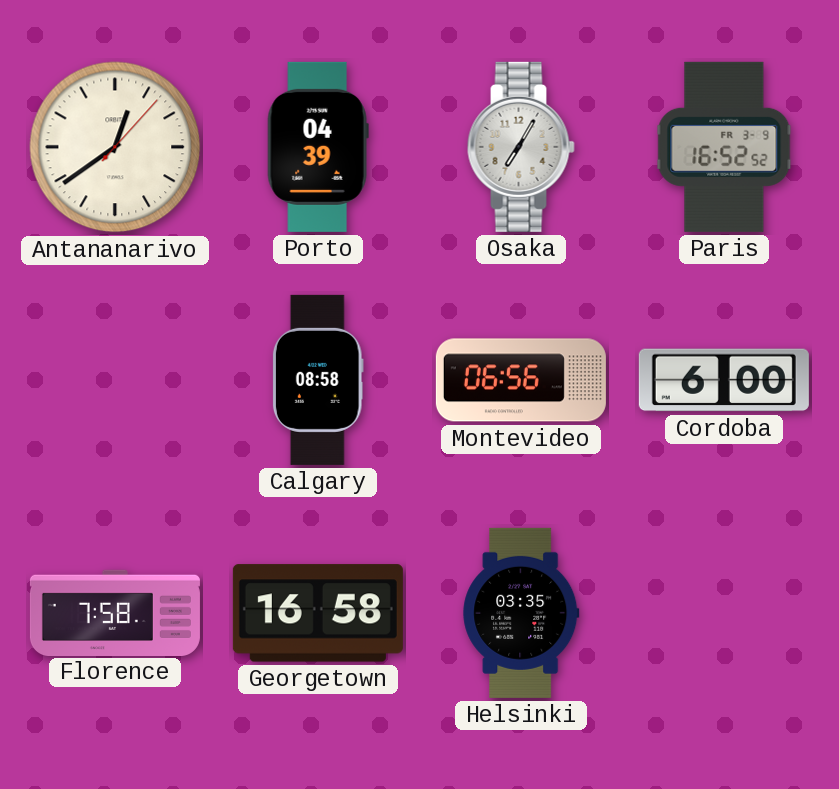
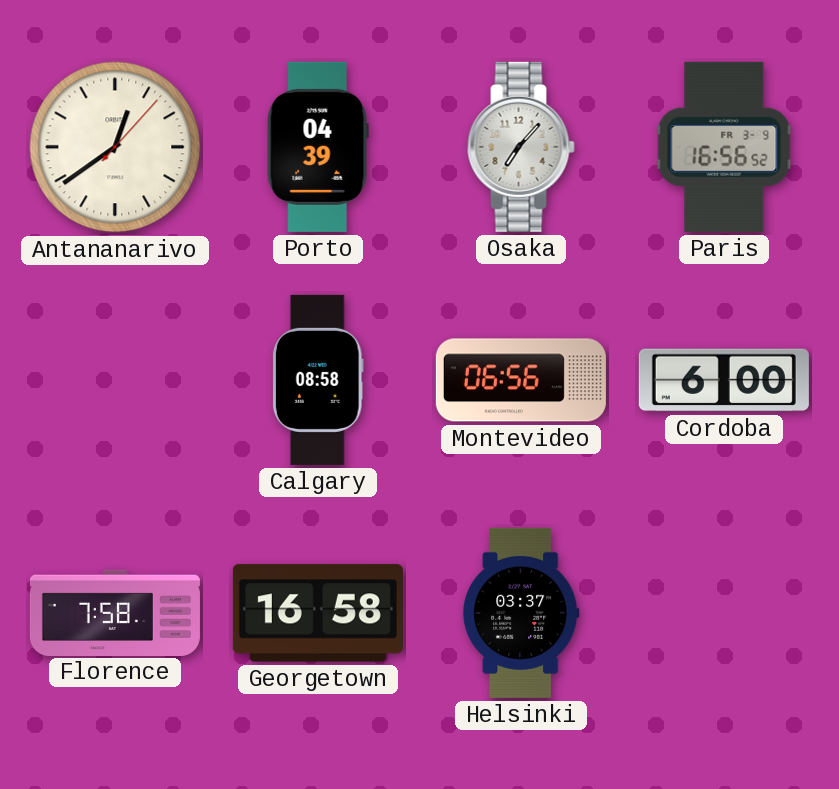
Osaka: 7:05 -> 7:07
Paris: 16:52 -> 16:56
Helsinki: 03:35 -> 03:37
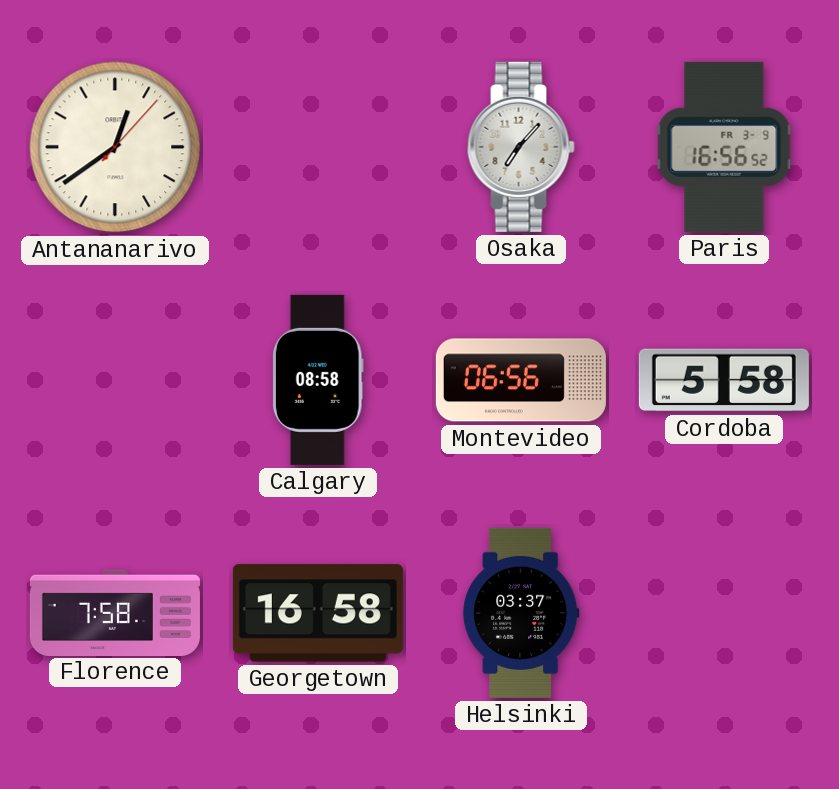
Porto: 04:39 -> none
Cordoba: 6:00 -> 5:58
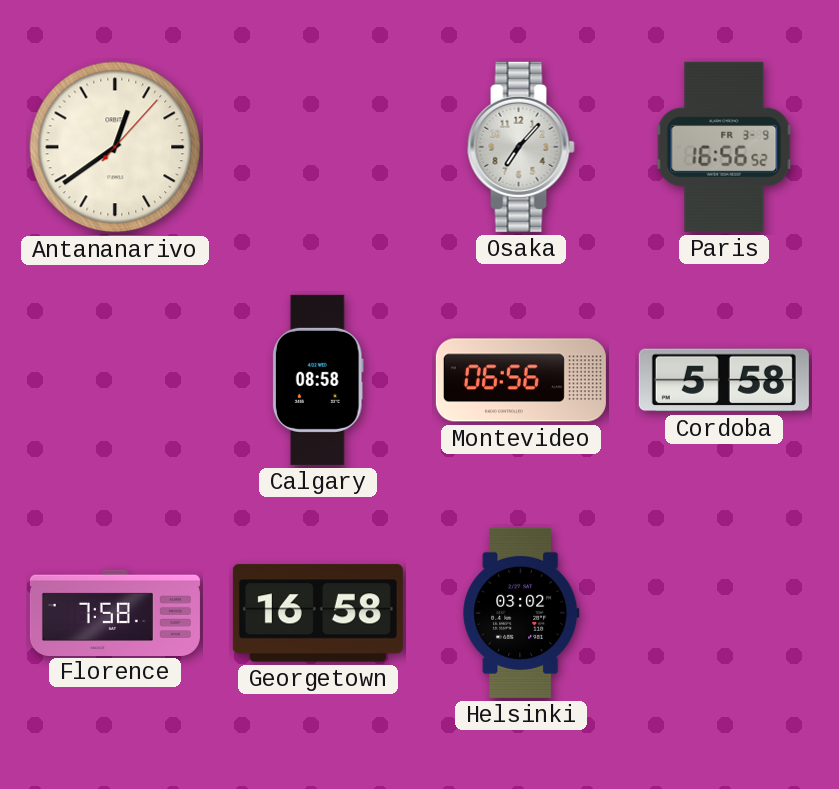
Helsinki: 03:37 -> 03:02
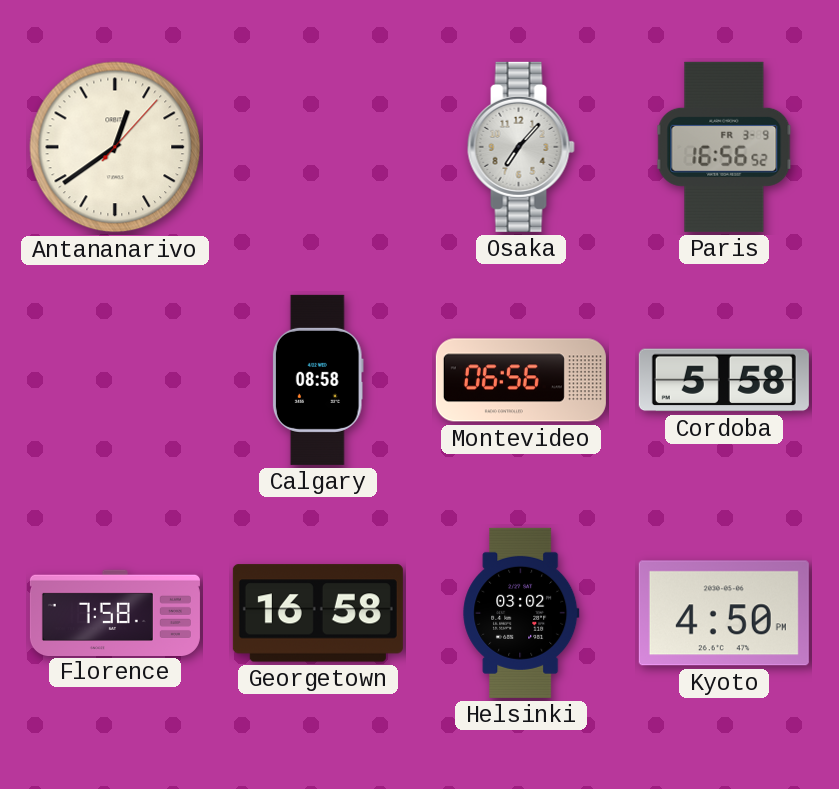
Kyoto: none -> 4:50
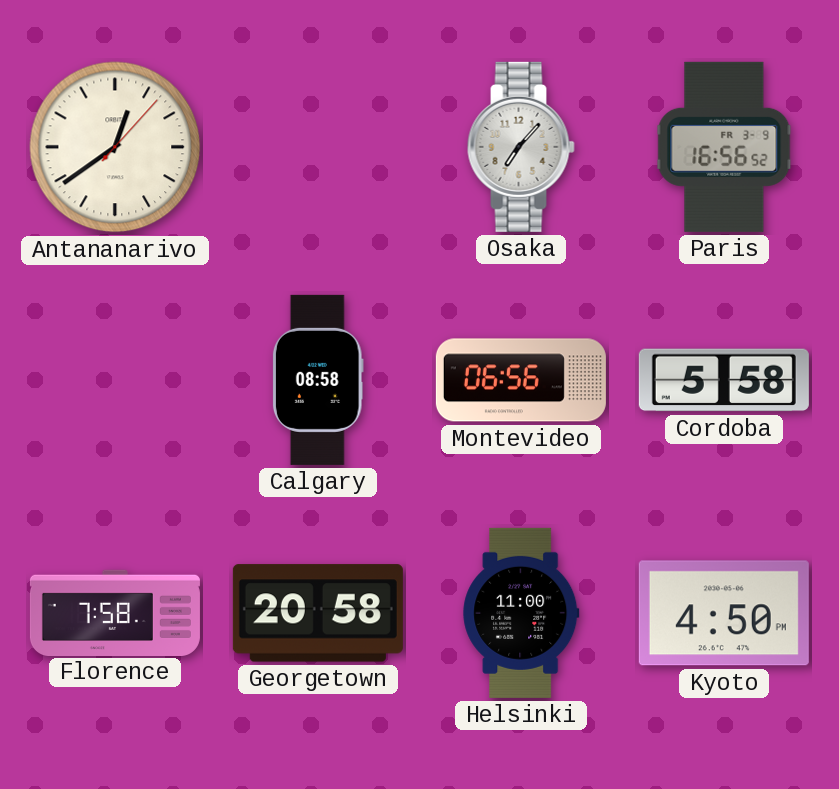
Georgetown: 16:58 -> 20:58
Helsinki: 03:02 -> 11:00
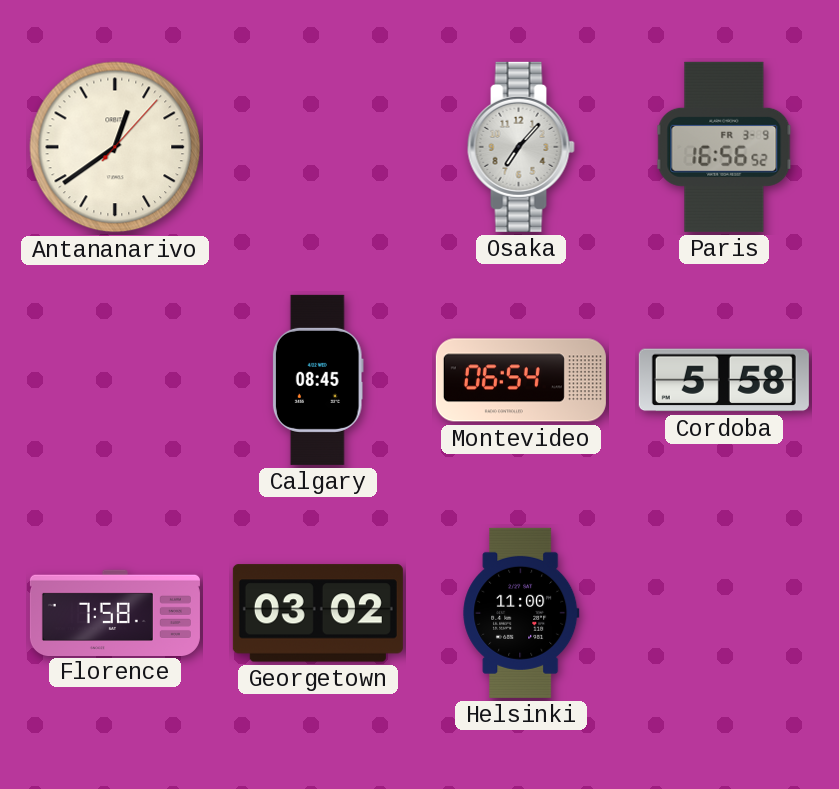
Calgary: 08:58 -> 08:45
Montevideo: 06:56 -> 06:54
Georgetown: 20:58 -> 03:02
Kyoto: 4:50 -> none
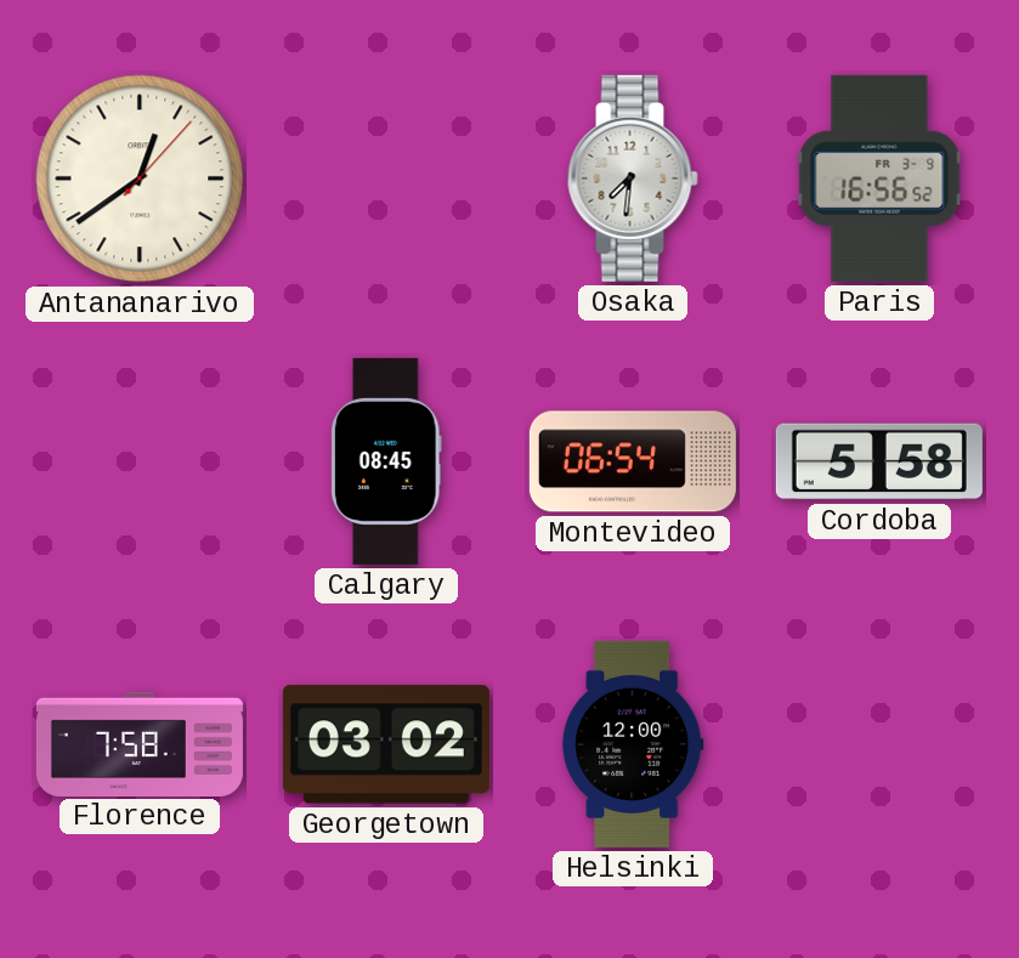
Osaka: 7:07 -> 7:31
Helsinki: 11:00 -> 12:00
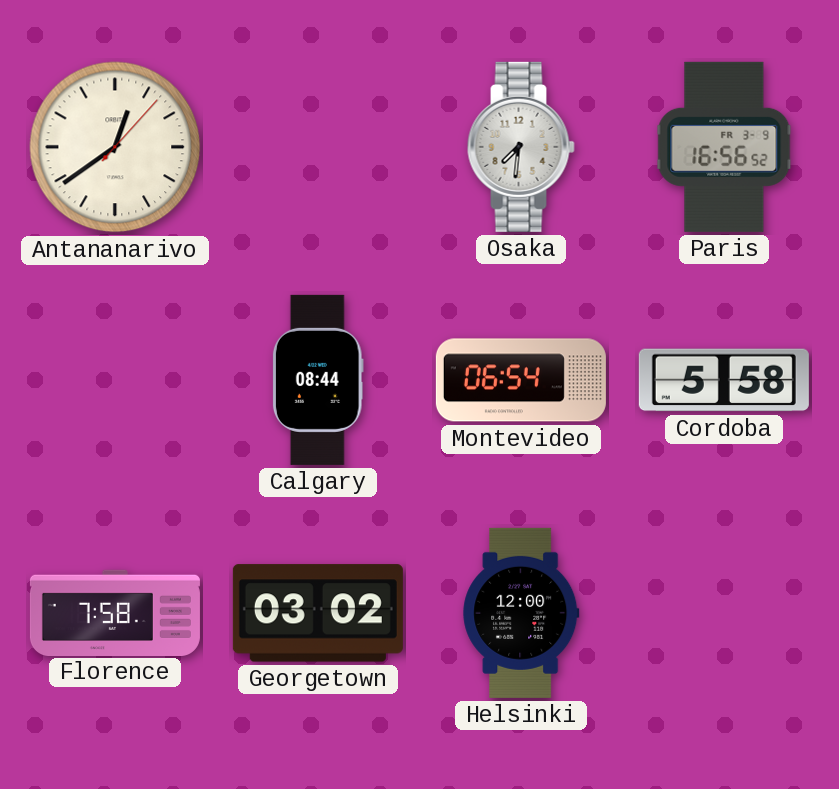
Calgary: 08:45 -> 08:44
